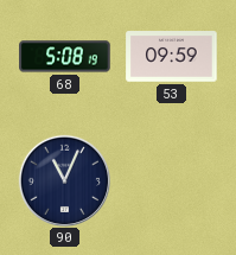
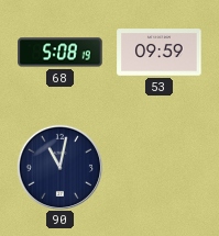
90: 11:04 -> 11:02
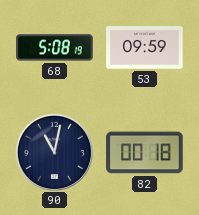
82: none -> 00:18
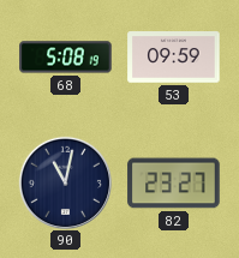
82: 00:18 -> 23:27
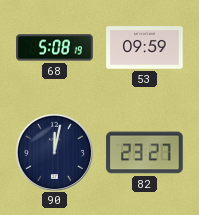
90: 11:02 -> 12:02
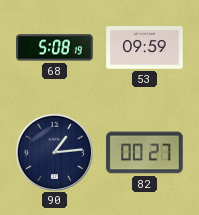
90: 12:02 -> 1:14
82: 23:27 -> 00:27
